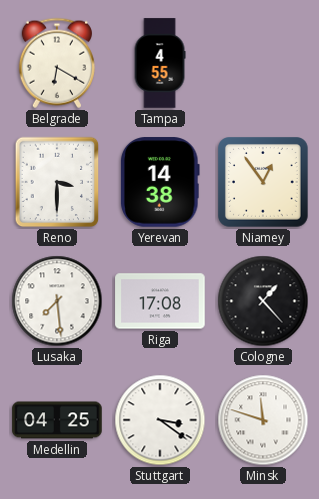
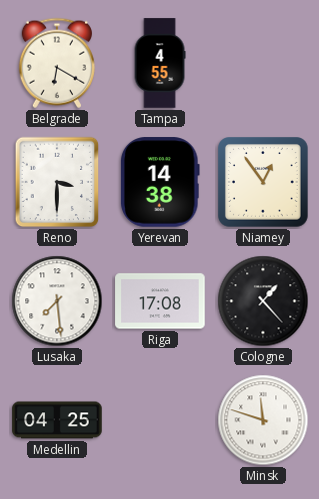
Stuttgart: 3:21 -> none
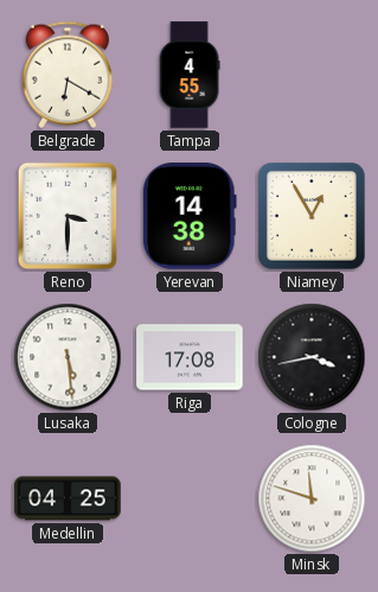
Niamey: 12:54 -> 12:55
Lusaka: 7:29 -> 5:29
Cologne: 1:23 -> 3:43
